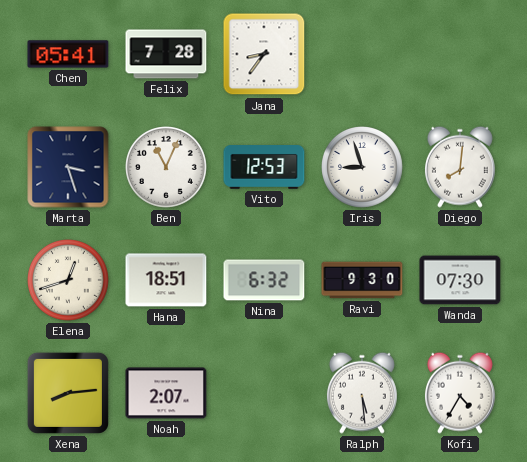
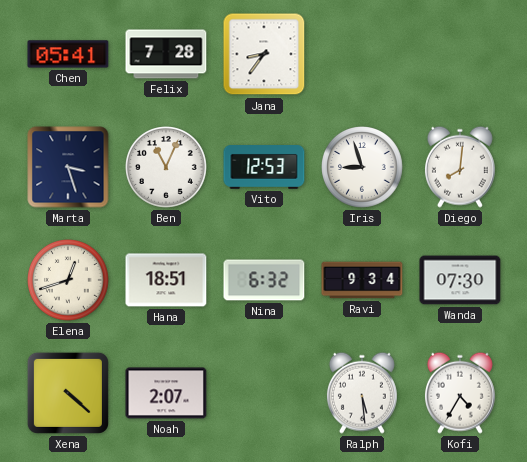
Ravi: 9:30 -> 9:34
Xena: 8:14 -> 4:22
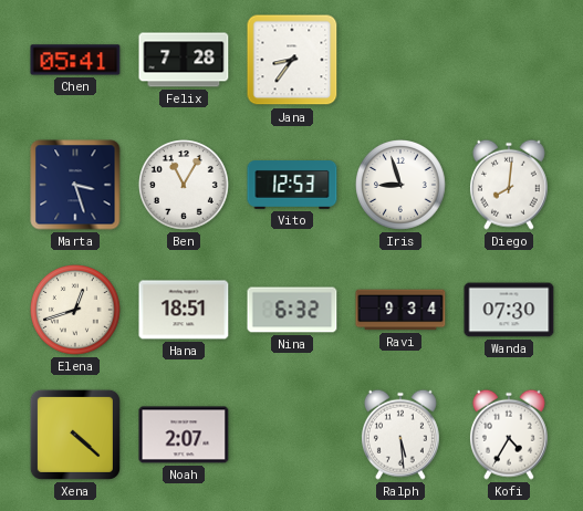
Ben: 11:04 -> 11:05
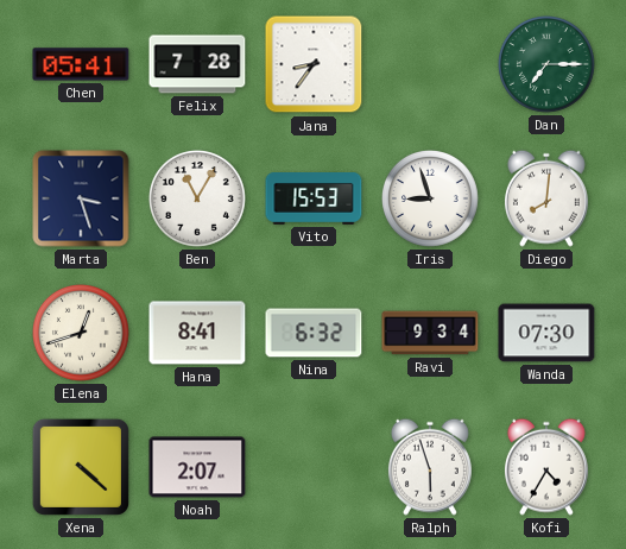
Dan: none -> 7:15
Vito: 12:53 -> 15:53
Hana: 18:51 -> 8:41
Ralph: 5:29 -> 5:57
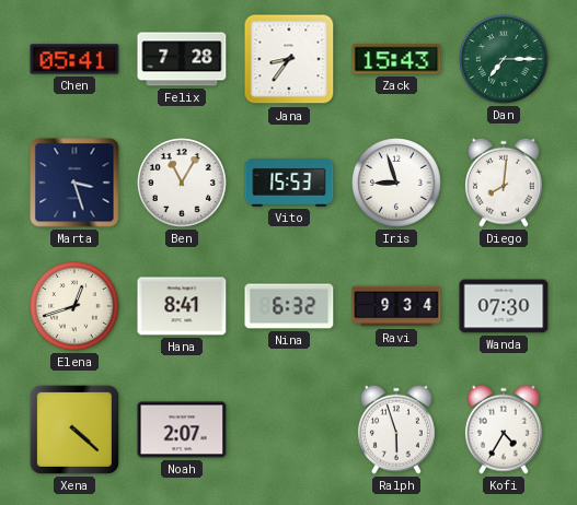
Zack: none -> 15:43
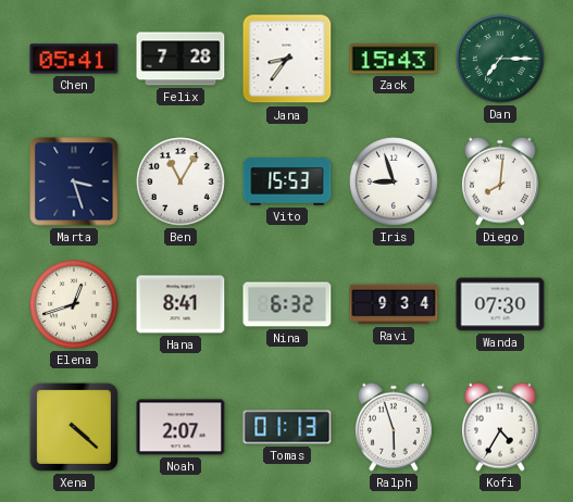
Tomas: none -> 01:13
